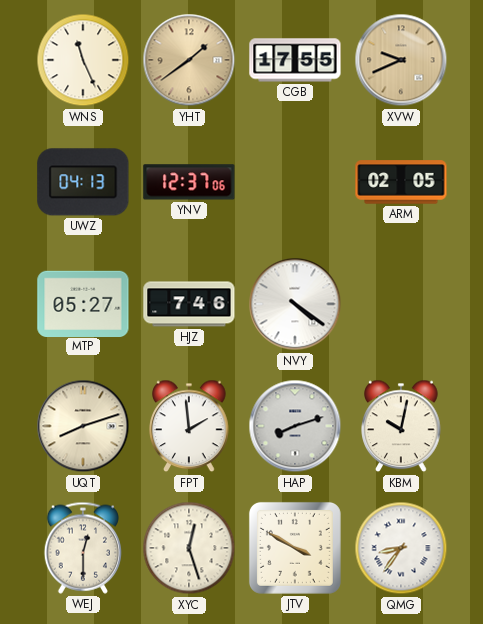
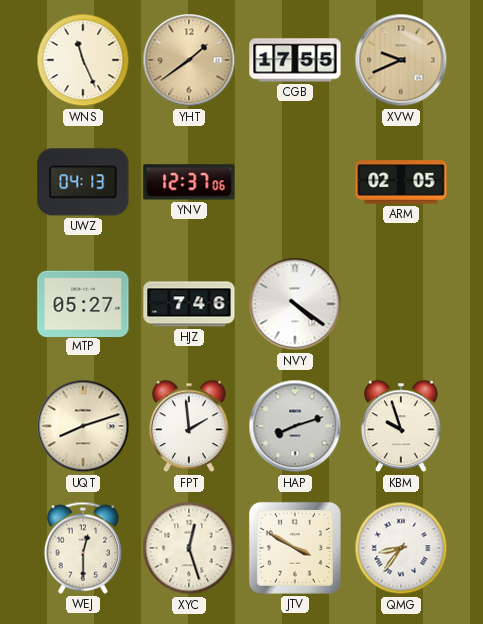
KBM: 10:02 -> 9:57
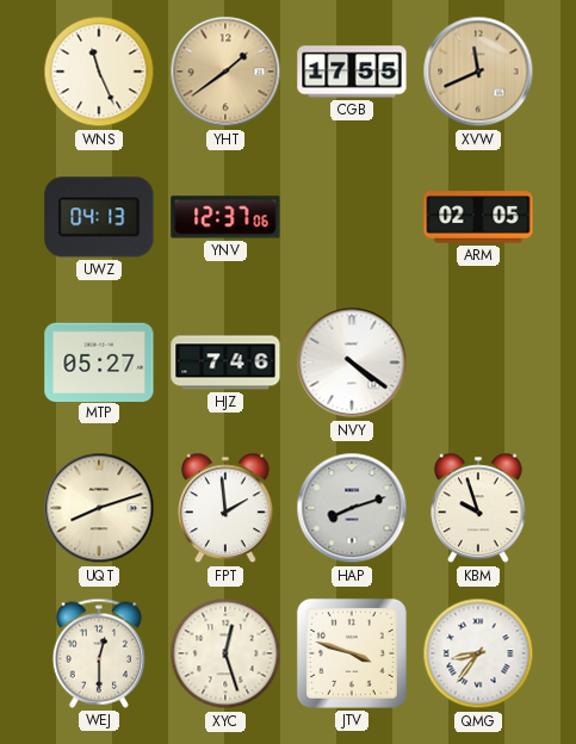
XVW: 9:41 -> 11:41
JTV: 3:50 -> 3:48
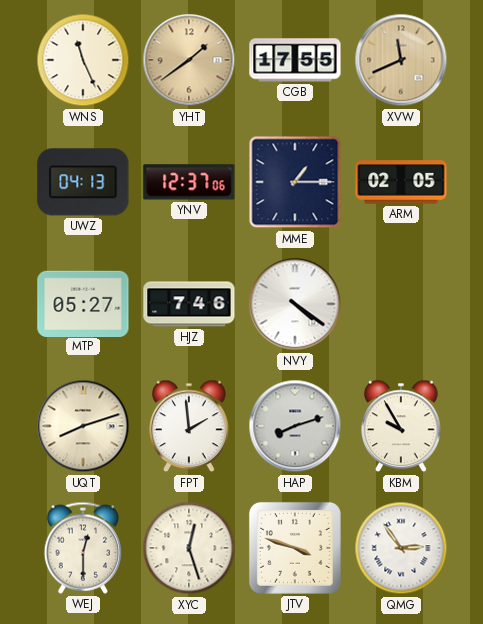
MME: none -> 1:15
KBM: 9:57 -> 9:55
QMG: 8:36 -> 2:54
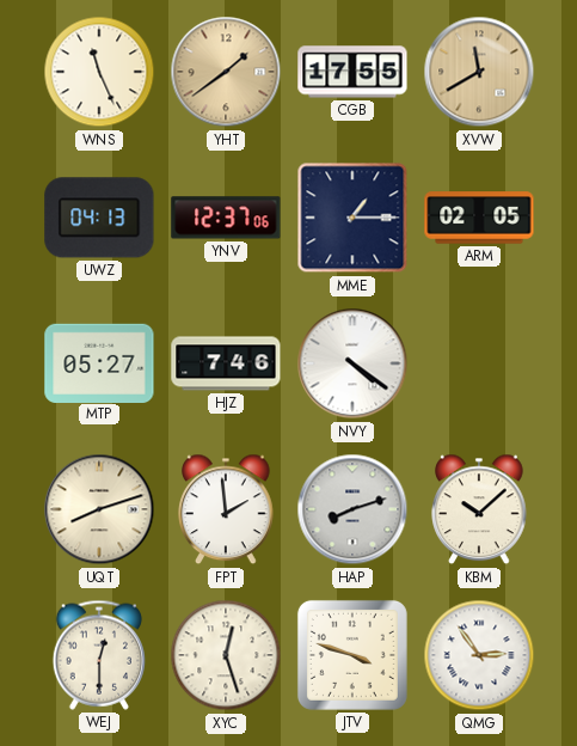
XVW: 11:41 -> 11:40
KBM: 9:55 -> 10:08
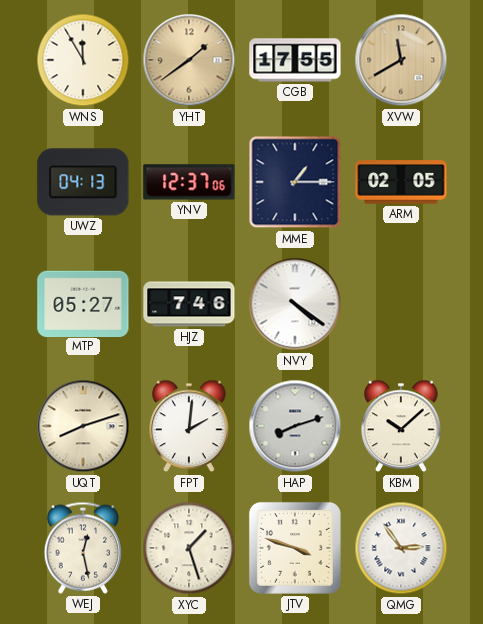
WNS: 11:26 -> 11:55
FPT: 1:59 -> 2:01
WEJ: 12:30 -> 12:28
XYC: 12:27 -> 1:27
